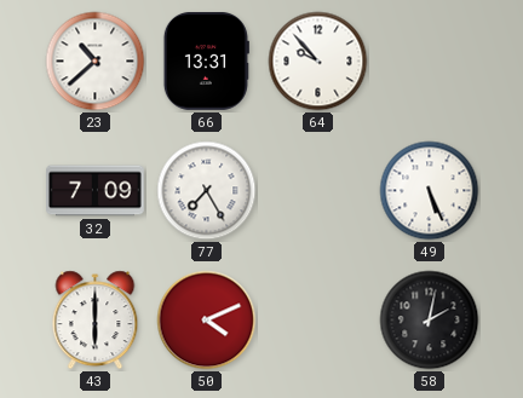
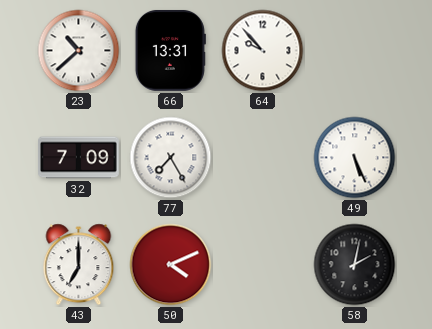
43: 6:00 -> 7:00
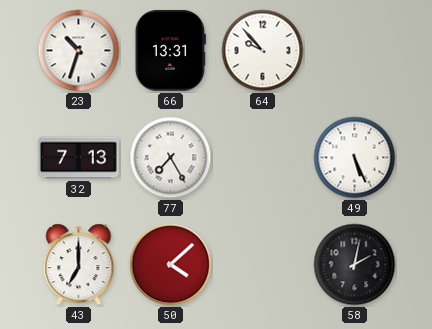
23: 10:38 -> 10:33
32: 7:09 -> 7:13
50: 4:11 -> 4:08
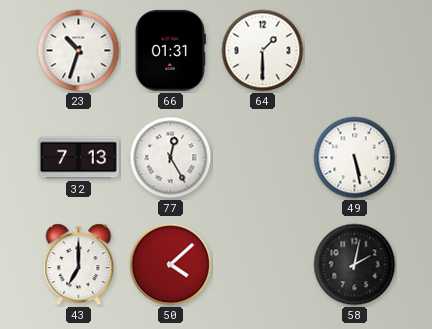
66: 13:31 -> 01:31
64: 9:53 -> 1:30
77: 7:25 -> 12:25
49: 5:26 -> 5:28
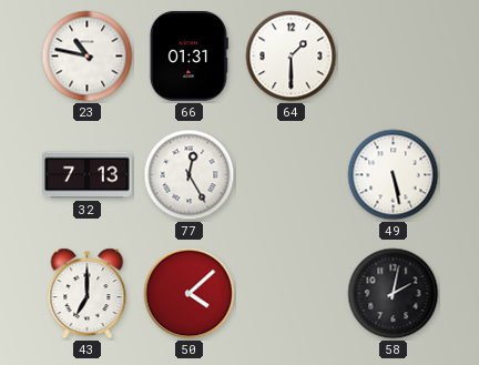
23: 10:33 -> 10:47
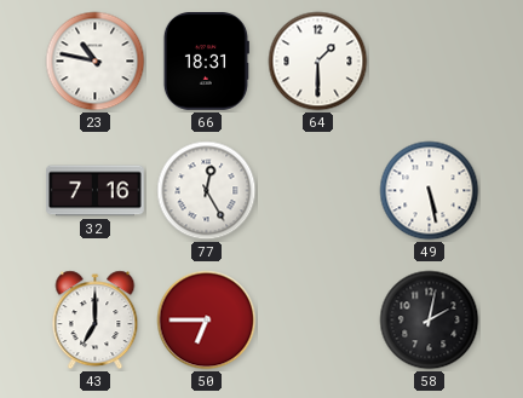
66: 01:31 -> 18:31
32: 7:13 -> 7:16
50: 4:08 -> 6:45
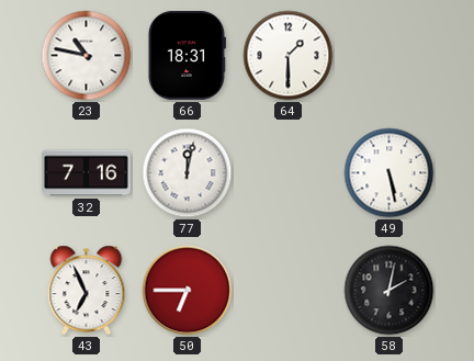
77: 12:25 -> 12:02
43: 7:00 -> 6:56
